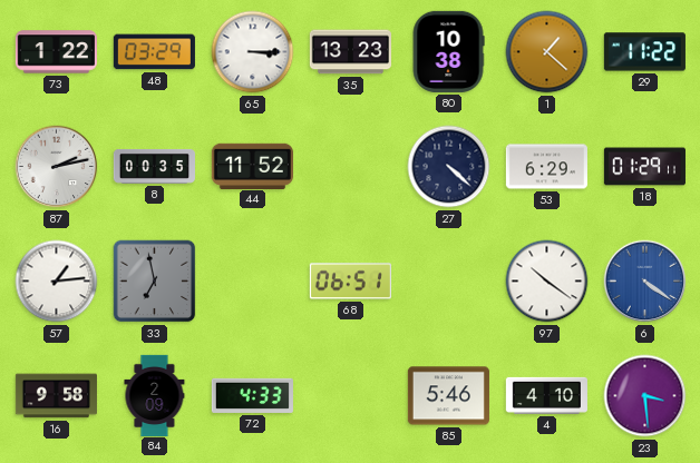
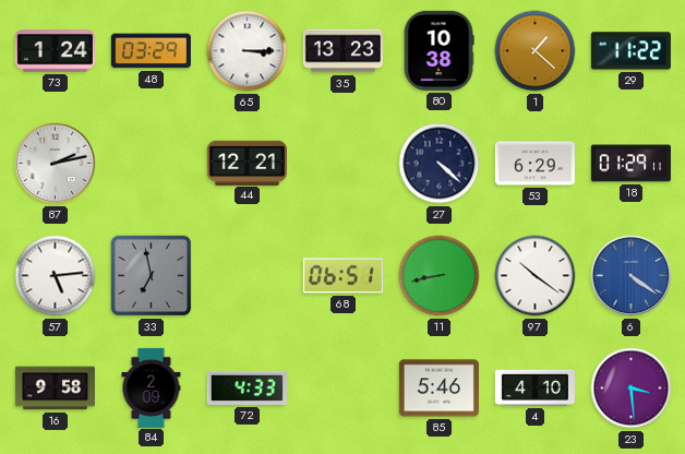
73: 1:22 -> 1:24
8: 00:35 -> none
44: 11:52 -> 12:21
57: 1:14 -> 5:14
11: none -> 8:43
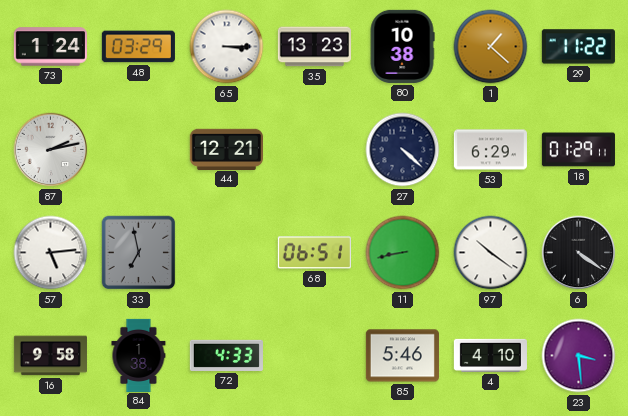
6 dial: blue -> black
84: 2:09 -> 1:38
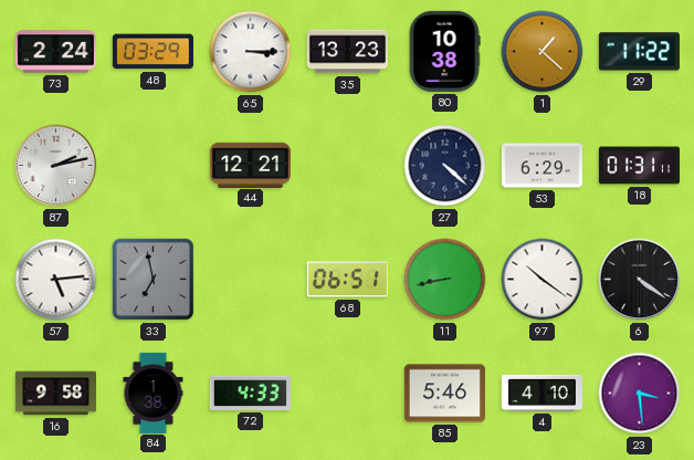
73: 1:24 -> 2:24
18: 01:29 -> 01:31
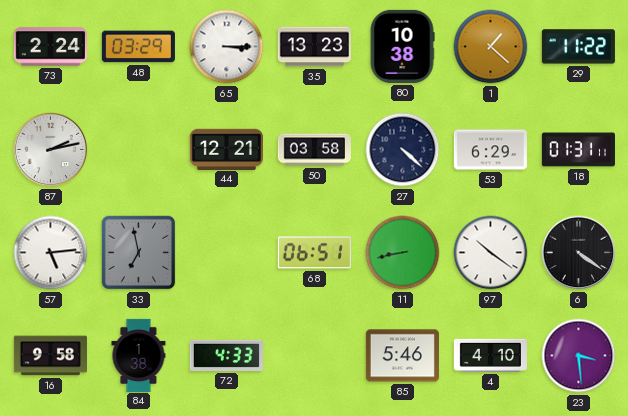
50: none -> 03:58
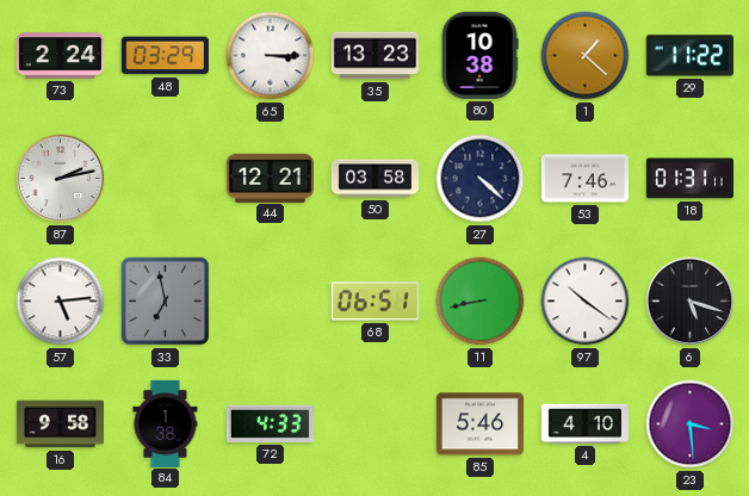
53: 6:29 -> 7:46
6: 4:21 -> 5:18
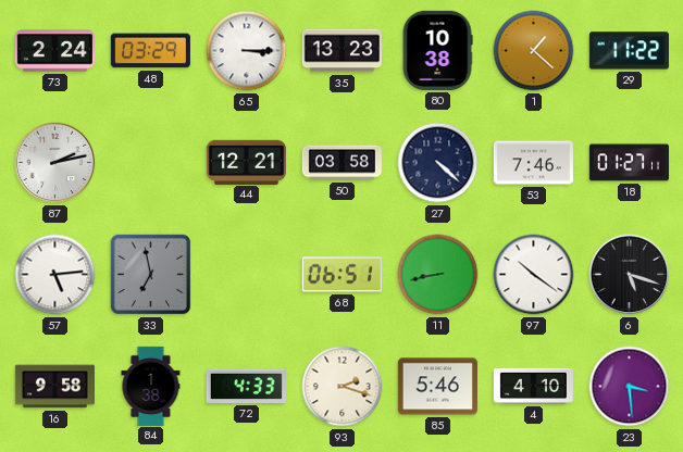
18: 01:31 -> 01:27
93: none -> 2:18
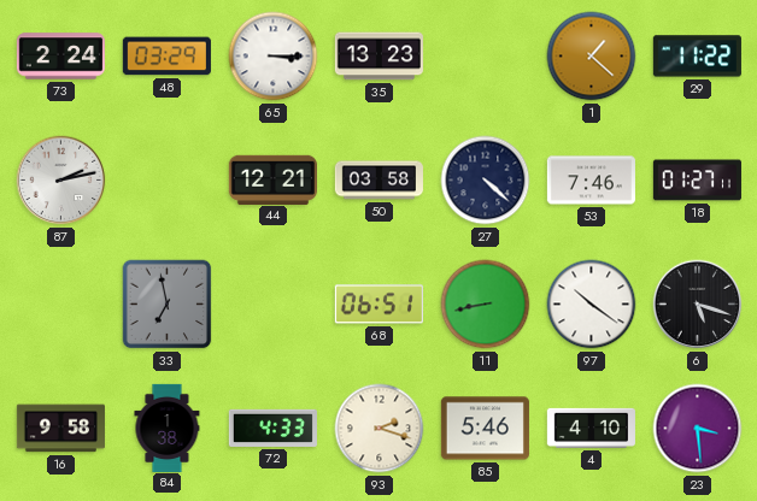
80: 10:38 -> none
57: 5:14 -> none
